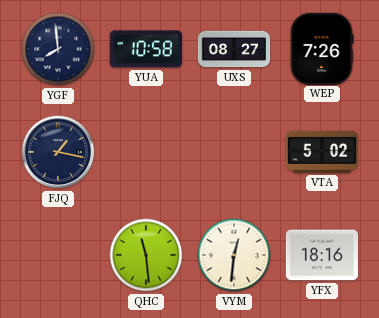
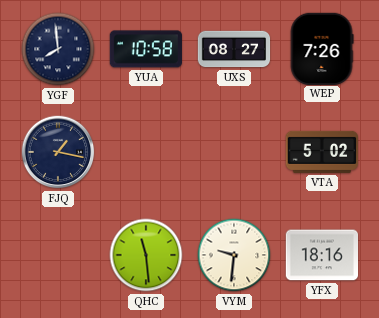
VYM: 12:31 -> 9:31
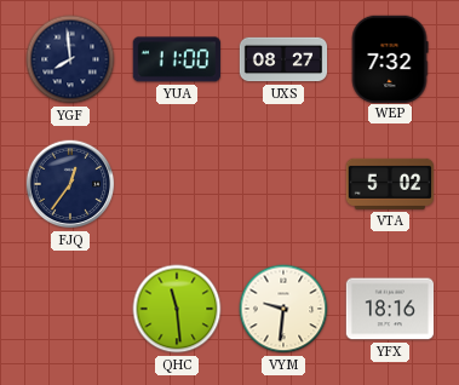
YUA: 10:58 -> 11:00
WEP: 7:26 -> 7:32
FJQ: 1:17 -> 12:36
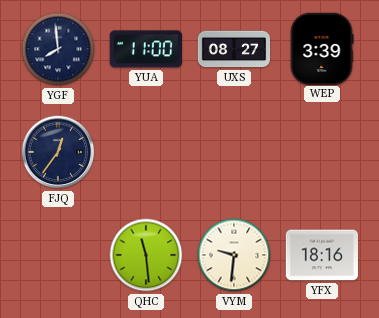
WEP: 7:32 -> 3:39
VTA: 5:02 -> none
